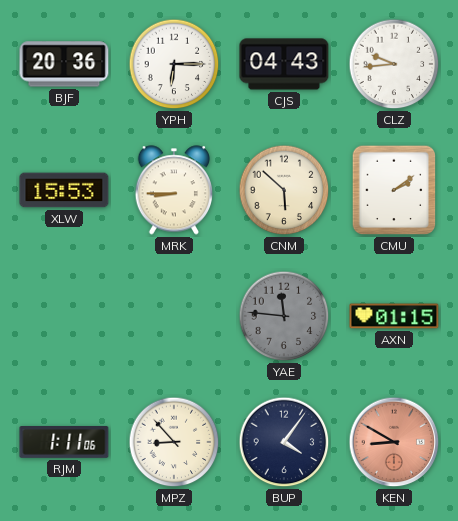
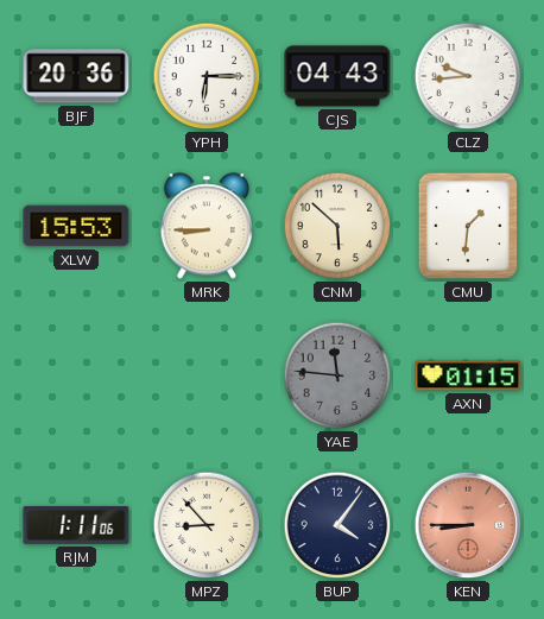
CMU: 2:09 -> 1:31
KEN: 8:50 -> 8:45
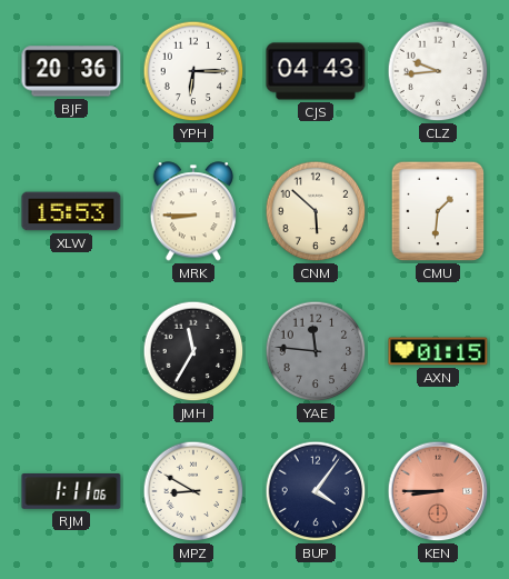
JMH: none -> 11:35
MPZ: 8:53 -> 8:50
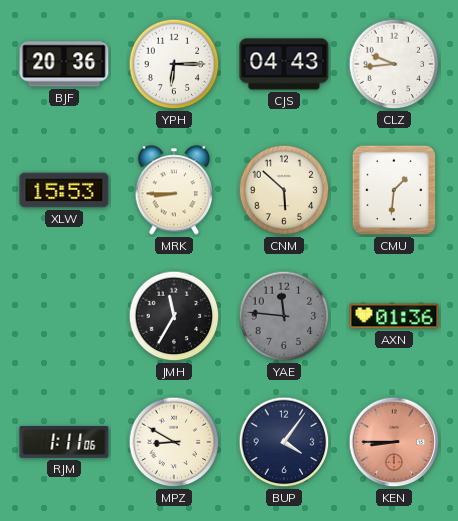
AXN: 01:15 -> 01:36
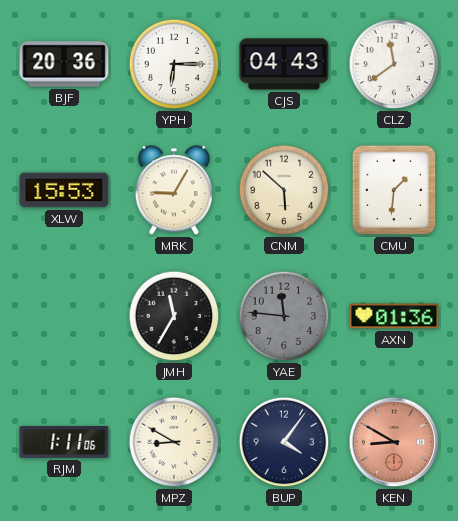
CLZ: 9:44 -> 11:39
MRK: 8:45 -> 9:05
KEN: 8:45 -> 8:50
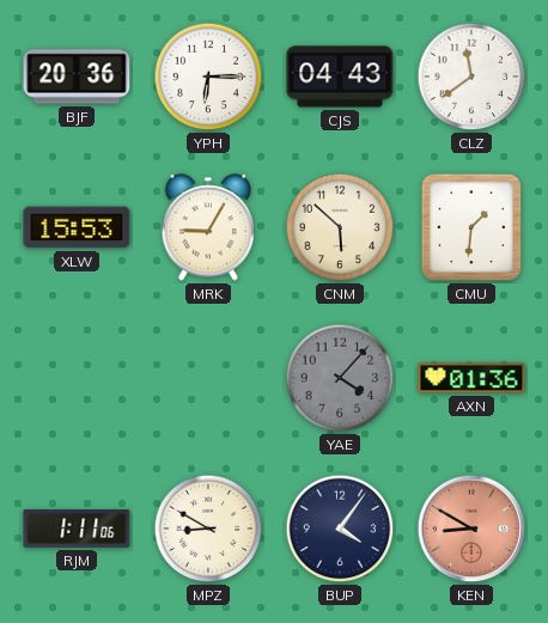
JMH: 11:35 -> none
YAE: 11:46 -> 4:07
